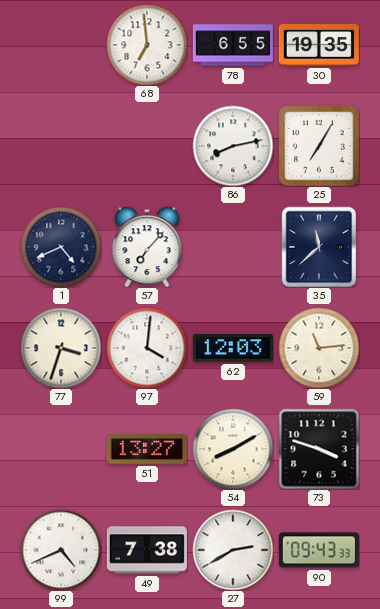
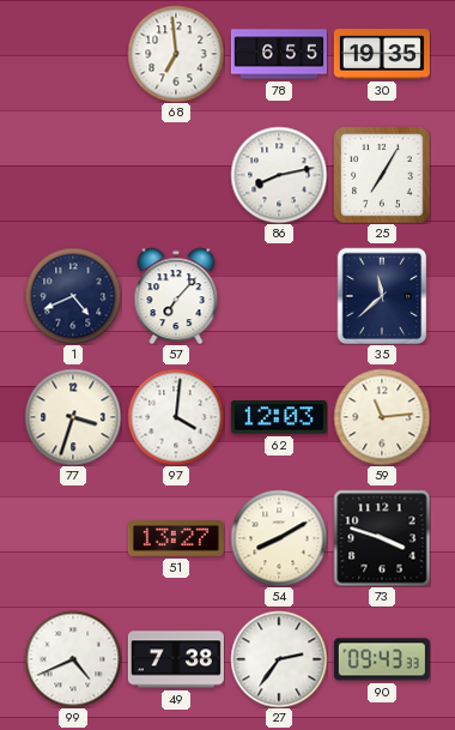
27: 2:40 -> 2:36
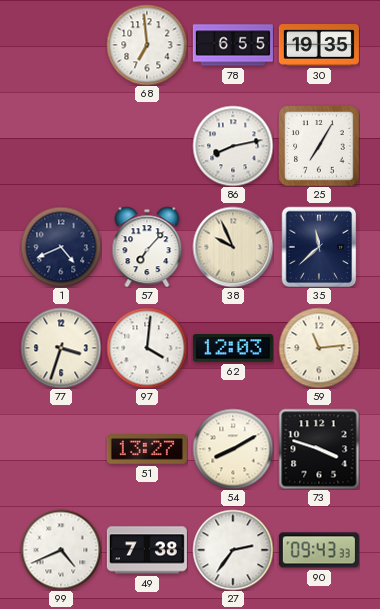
38: none -> 9:56
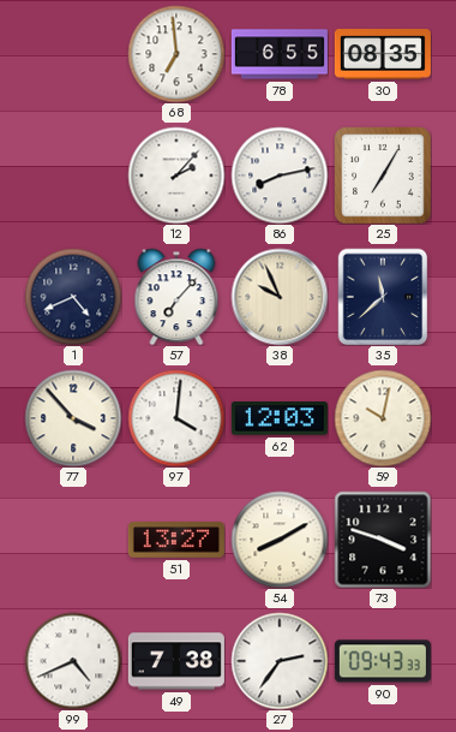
30: 19:35 -> 08:35
12: none -> 2:07
77: 3:33 -> 3:53
59: 11:14 -> 10:02
